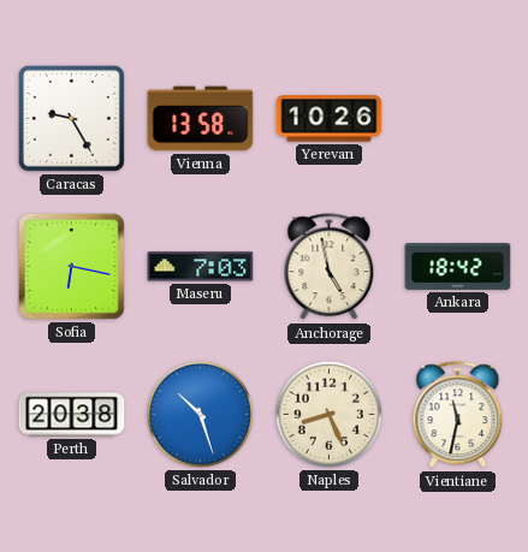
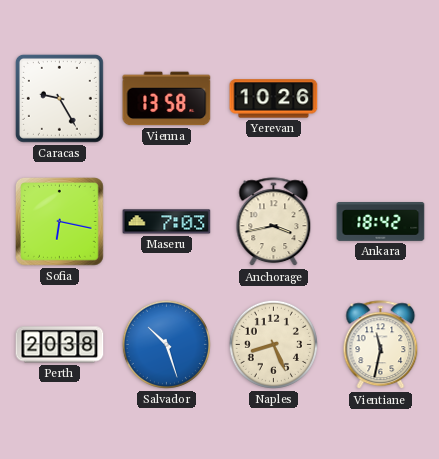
Anchorage: 4:58 -> 3:43
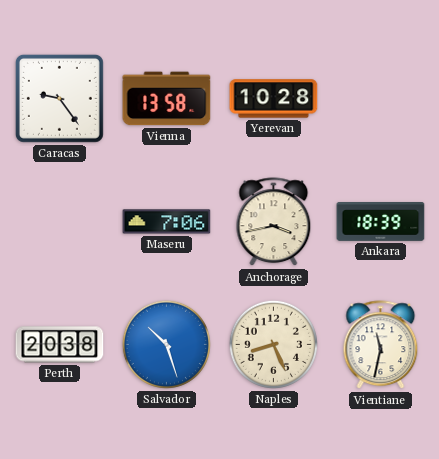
Caracas: 9:25 -> 9:24
Yerevan: 10:26 -> 10:28
Sofia: 6:17 -> none
Maseru: 7:03 -> 7:06
Ankara: 18:42 -> 18:39
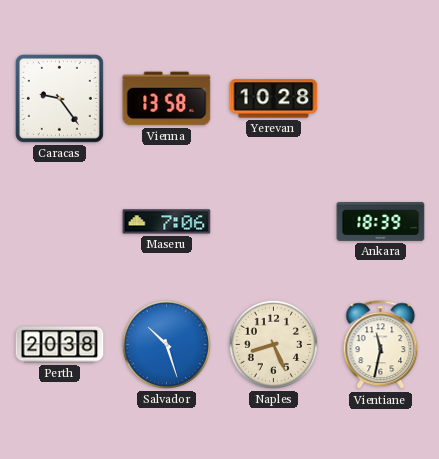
Anchorage: 3:43 -> none
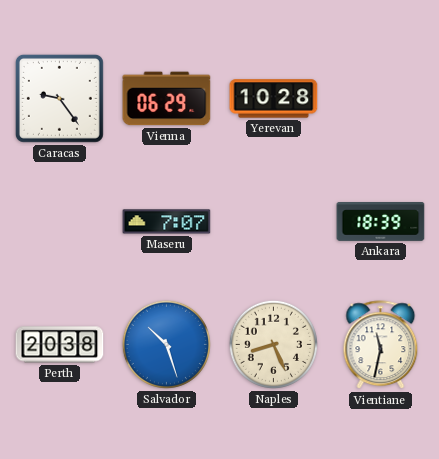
Vienna: 13:58 -> 06:29
Maseru: 7:06 -> 7:07
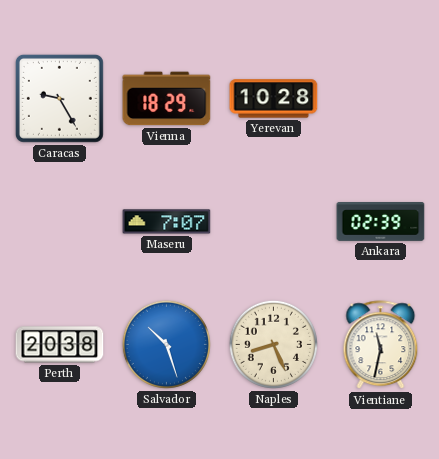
Caracas: 9:24 -> 9:25
Vienna: 06:29 -> 18:29
Ankara: 18:39 -> 02:39
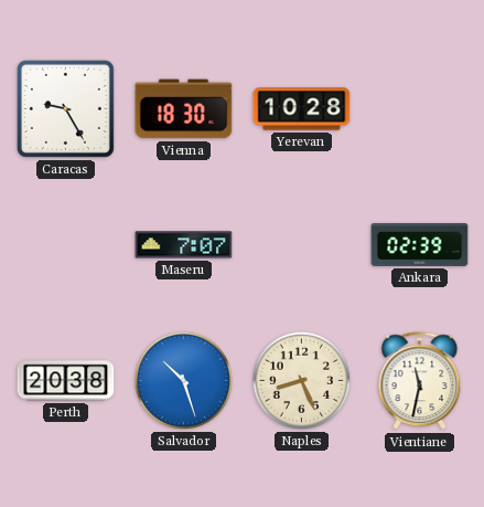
Vienna: 18:29 -> 18:30
